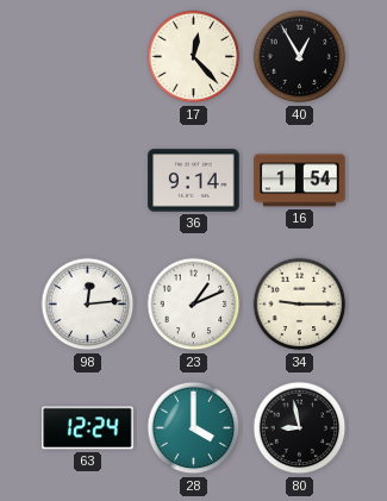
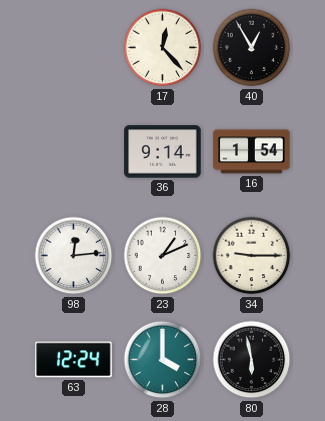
80: 8:58 -> 5:58
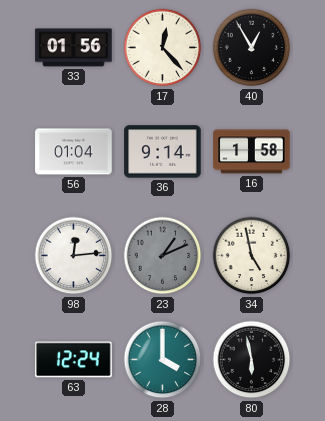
33: none -> 01:56
56: none -> 01:04
16: 1:54 -> 1:58
23 dial: white -> grey
34: 9:15 -> 4:58
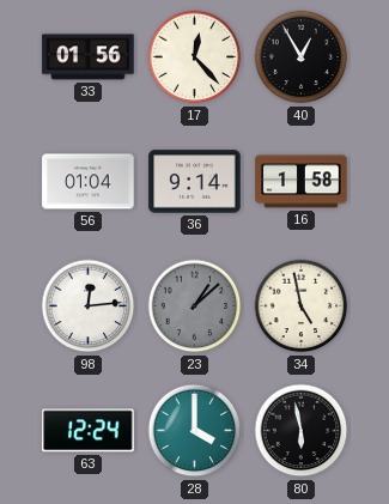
23: 1:11 -> 1:08
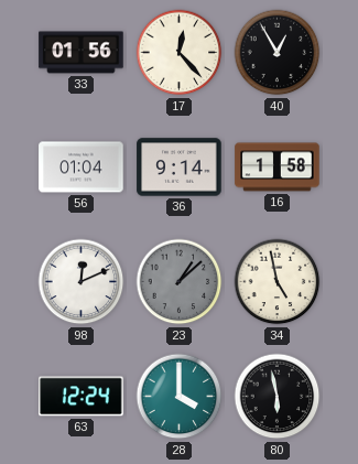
98: 12:14 -> 12:11
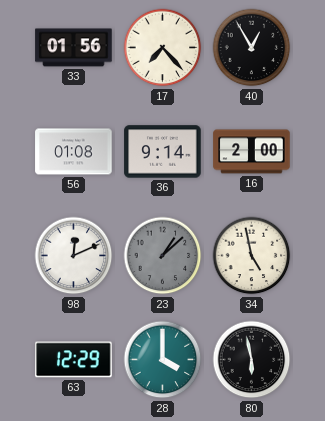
17: 12:23 -> 7:23
56: 01:04 -> 01:08
16: 1:58 -> 2:00
63: 12:24 -> 12:29
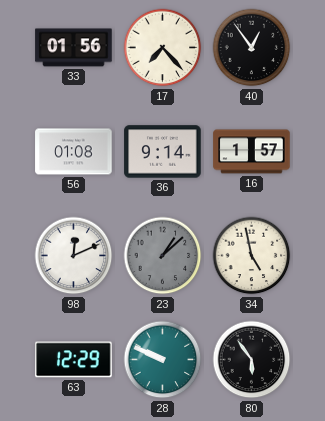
40: 12:55 -> 12:54
16: 2:00 -> 1:57
28: 4:00 -> 9:49
80: 5:58 -> 5:54
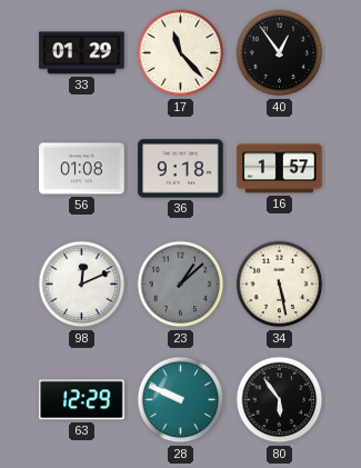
33: 01:56 -> 01:29
17: 7:23 -> 11:23
36: 9:14 -> 9:18
34: 4:58 -> 5:28
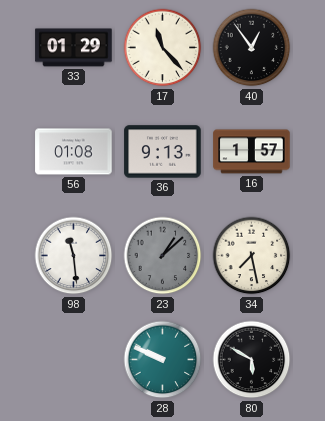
36: 9:18 -> 9:13
98: 12:11 -> 11:29
34: 5:28 -> 7:28
63: 12:29 -> none
80: 5:54 -> 5:50
